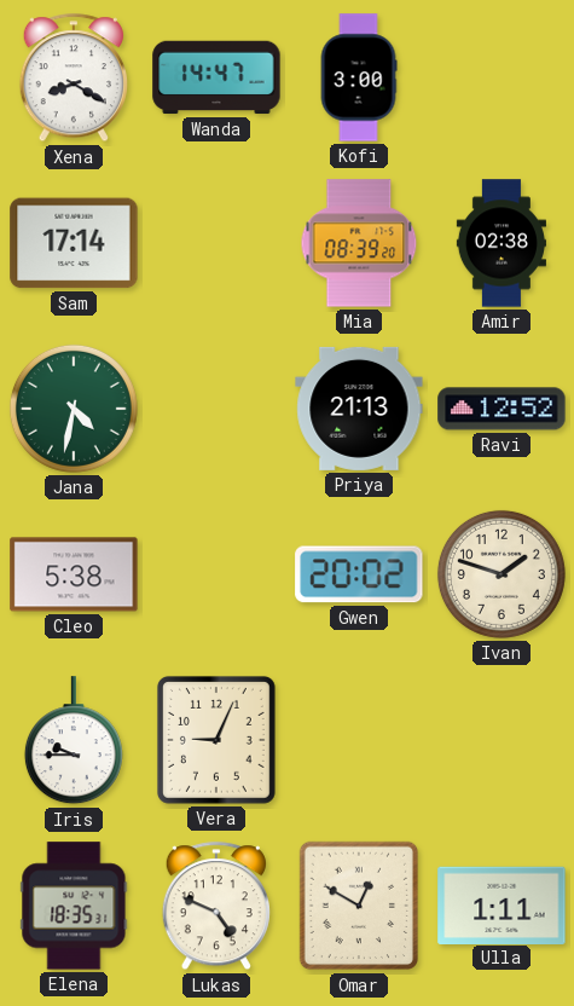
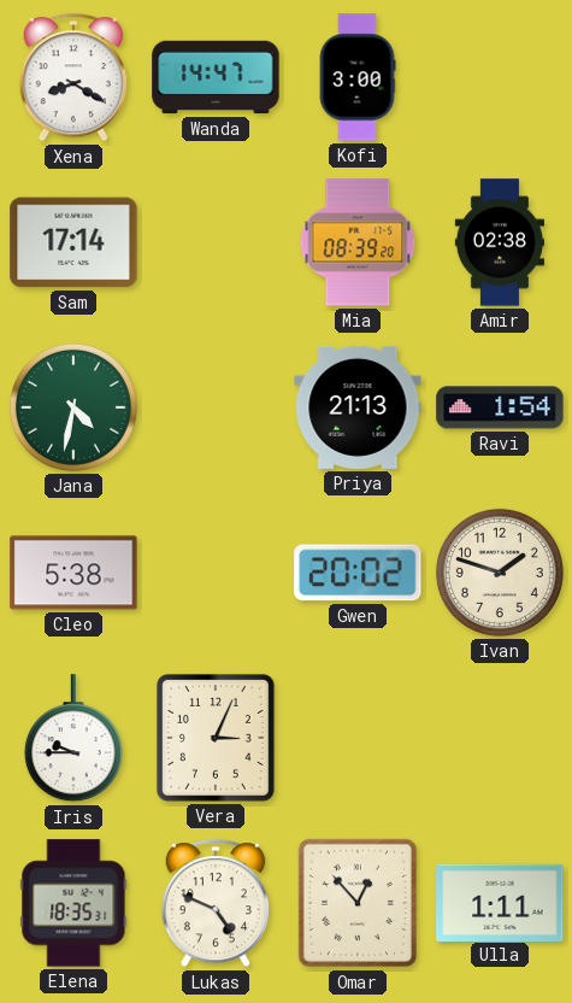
Ravi: 12:52 -> 1:54
Vera: 9:04 -> 3:04
Omar: 12:50 -> 12:53
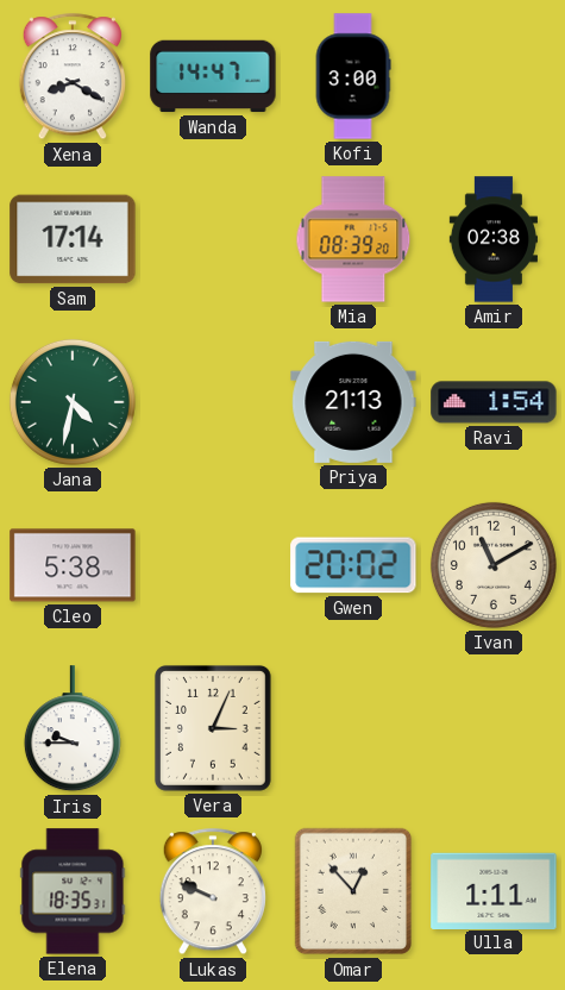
Ivan: 1:48 -> 11:10
Lukas: 4:49 -> 9:49
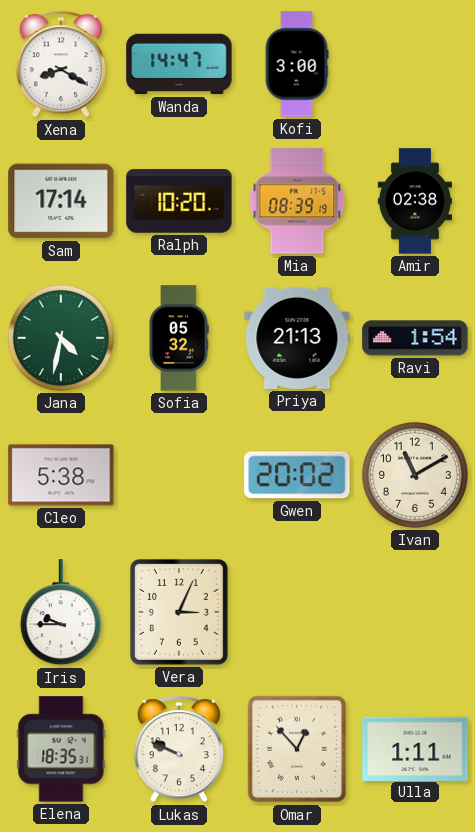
Ralph: none -> 10:20
Mia: 08:39:20 -> 08:39:19
Sofia: none -> 05:32
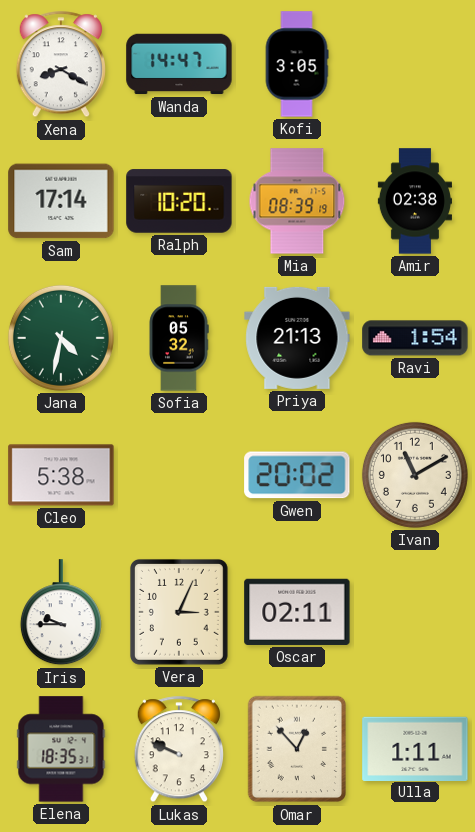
Kofi: 3:00 -> 3:05
Oscar: none -> 02:11
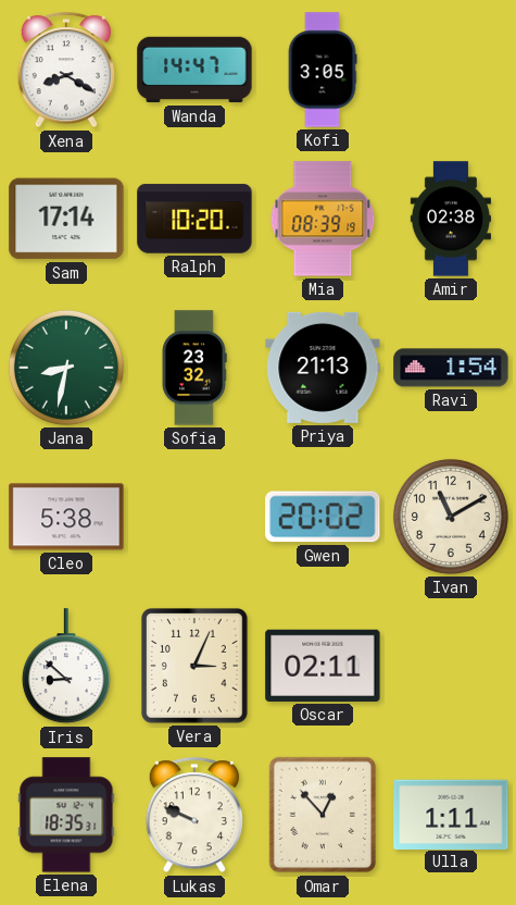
Jana: 4:32 -> 8:32
Sofia: 05:32 -> 23:32
Iris: 9:45 -> 8:52
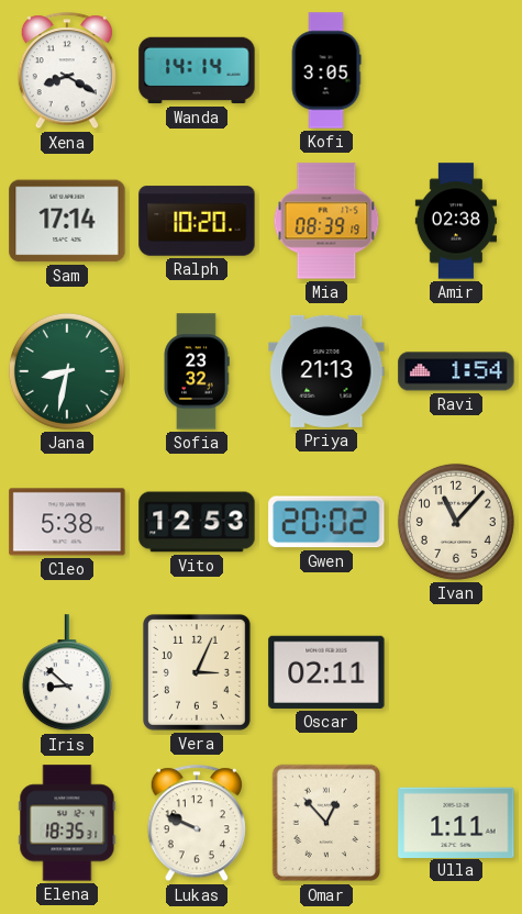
Wanda: 14:47 -> 14:14
Vito: none -> 12:53
Ivan: 11:10 -> 11:07
